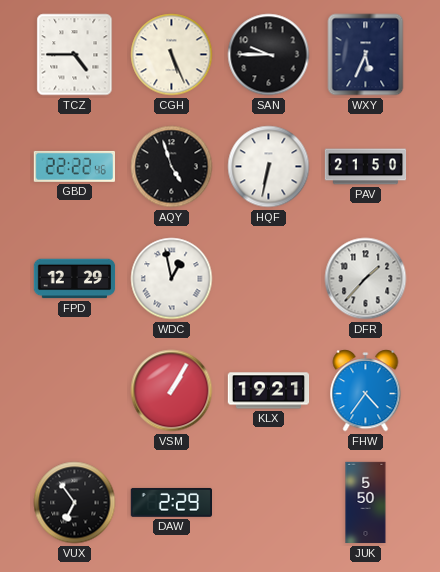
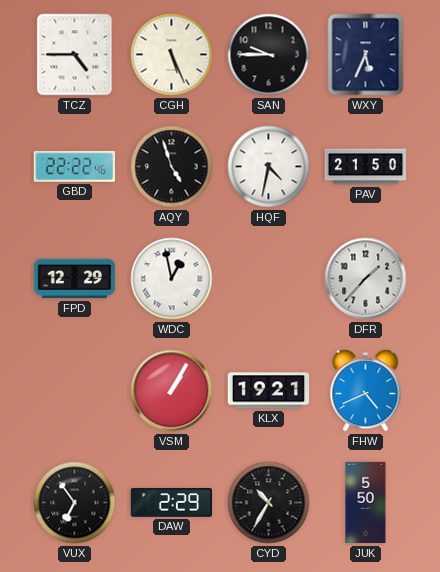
HQF: 6:32 -> 4:32
FHW: 4:36 -> 4:41
CYD: none -> 10:35
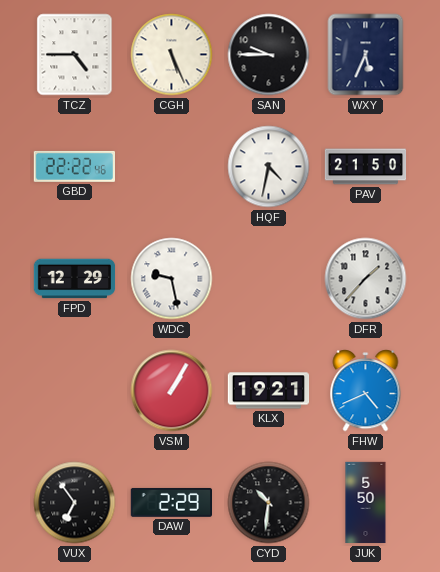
AQY: 4:57 -> none
WDC: 12:58 -> 9:28
CYD: 10:35 -> 10:31
